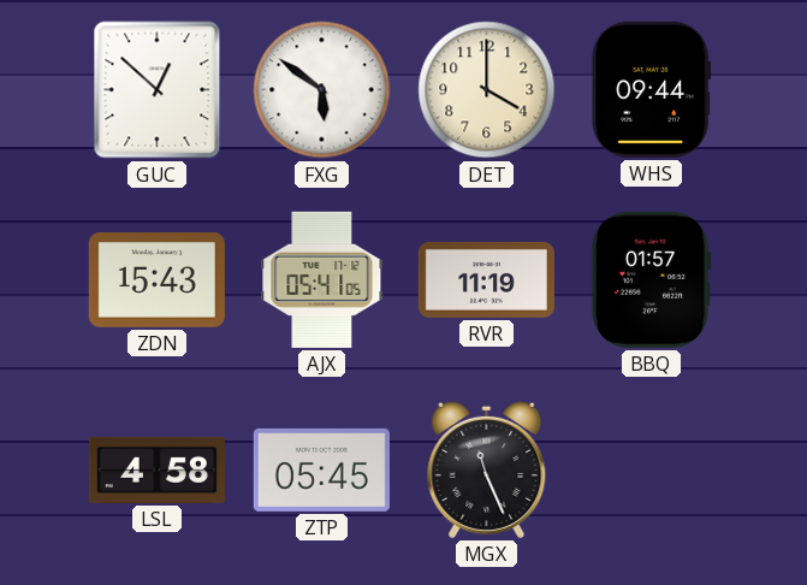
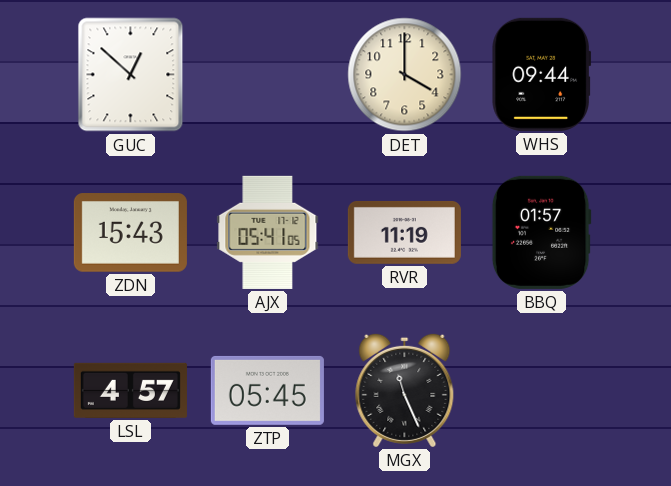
FXG: 5:51 -> none
LSL: 4:58 -> 4:57
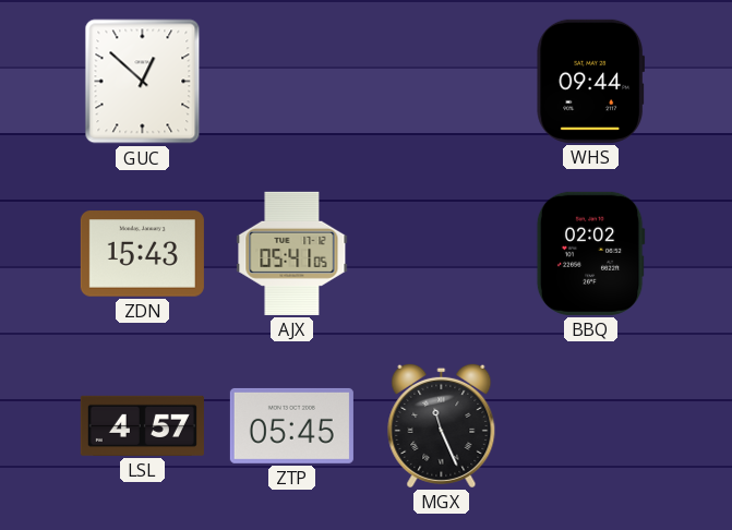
DET: 4:00 -> none
RVR: 11:19 -> none
BBQ: 01:57 -> 02:02
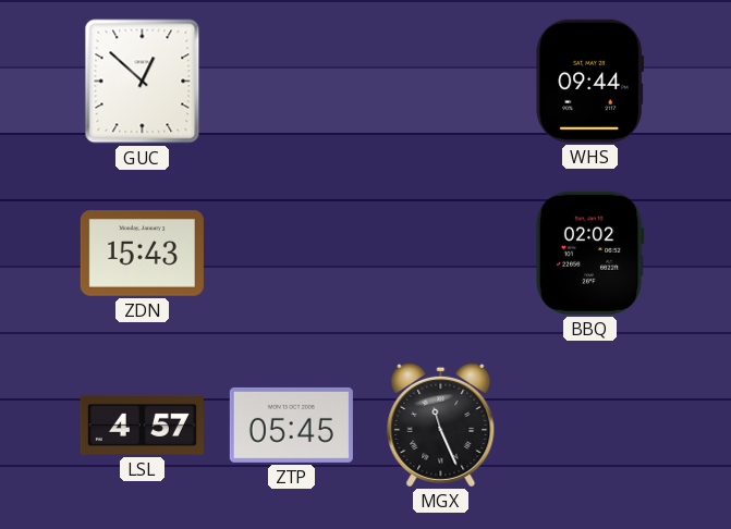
AJX: 05:41 -> none
